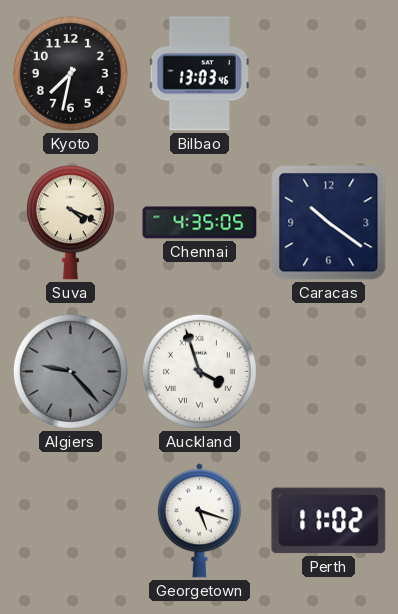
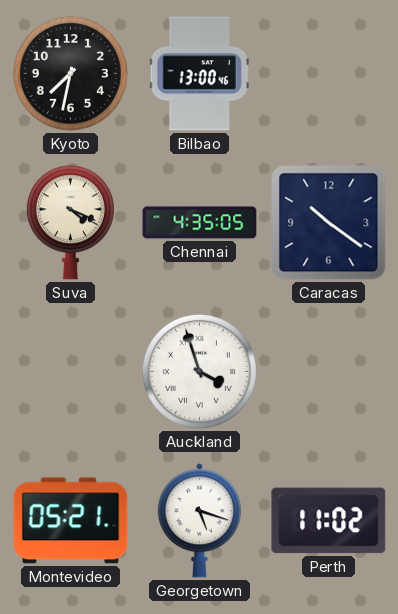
Bilbao: 13:03 -> 13:00
Algiers: 9:23 -> none
Montevideo: none -> 05:21
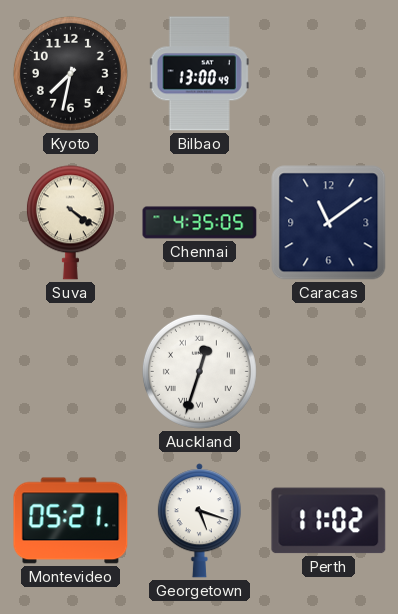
Bilbao: 13:00:46 -> 13:00:49
Suva: 4:19 -> 4:21
Caracas: 10:21 -> 11:09
Auckland: 3:57 -> 12:33
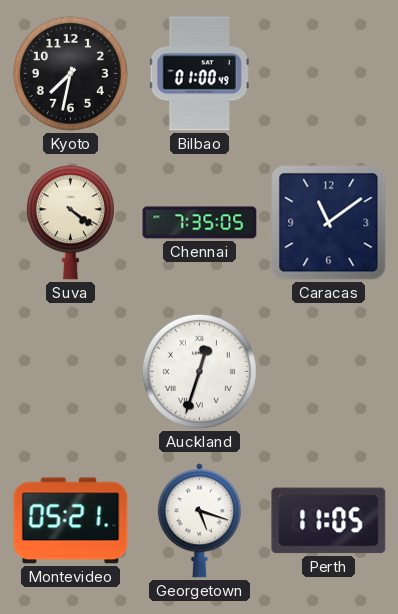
Bilbao: 13:00 -> 01:00
Chennai: 4:35 -> 7:35
Perth: 11:02 -> 11:05
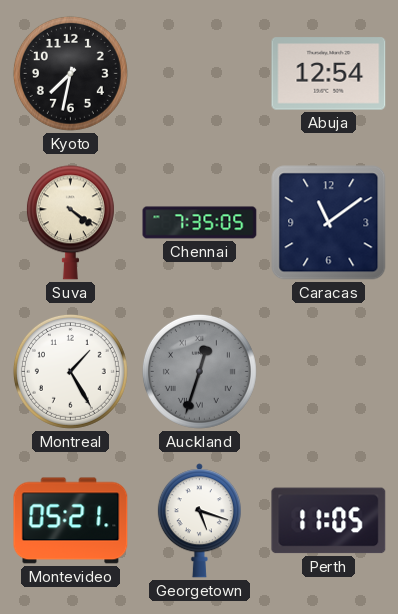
Bilbao: 01:00 -> none
Abuja: none -> 12:54
Montreal: none -> 1:25
Auckland dial: white -> grey
